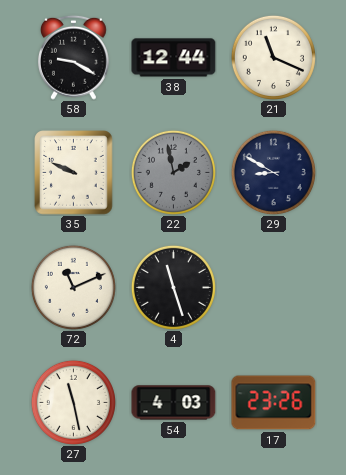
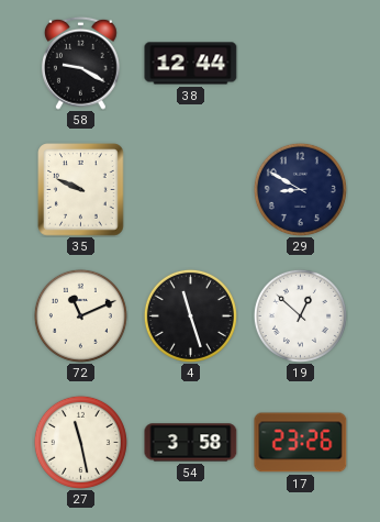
21: 11:19 -> none
22: 1:58 -> none
19: none -> 12:52
54: 4:03 -> 3:58
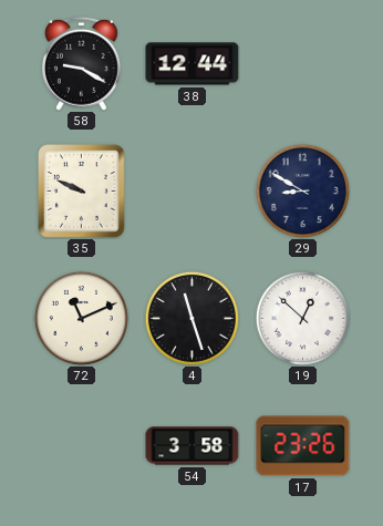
27: 11:28 -> none
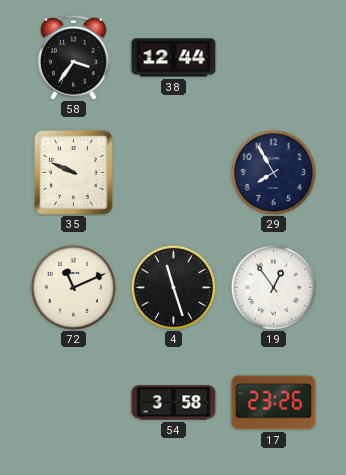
58: 9:20 -> 3:36
29: 8:50 -> 7:55
19: 12:52 -> 12:54
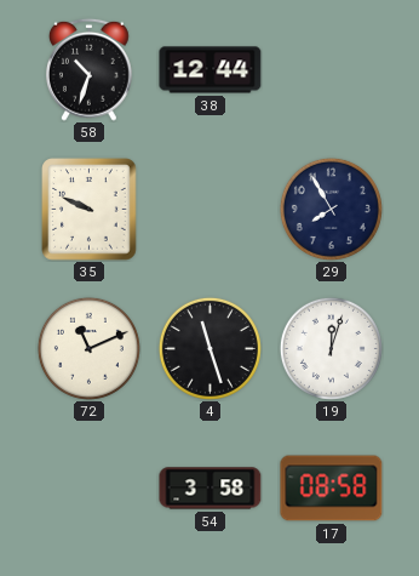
58: 3:36 -> 10:33
19: 12:54 -> 12:03
17: 23:26 -> 08:58
